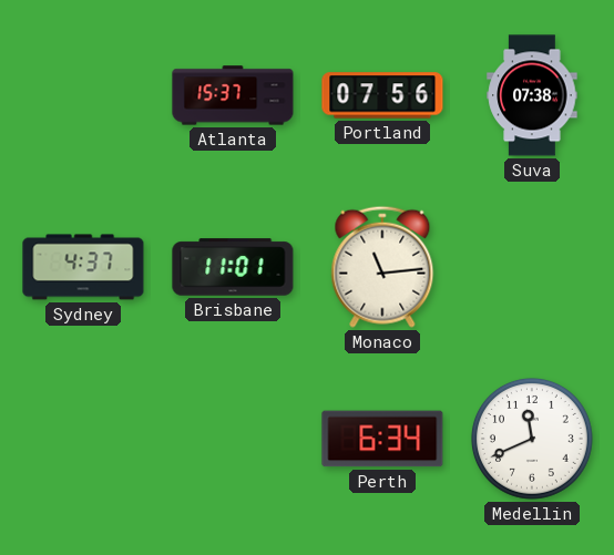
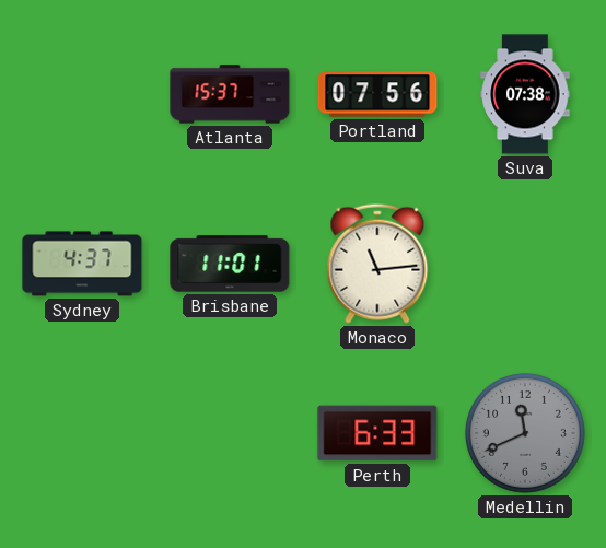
Perth: 6:34 -> 6:33
Medellin dial: white -> grey
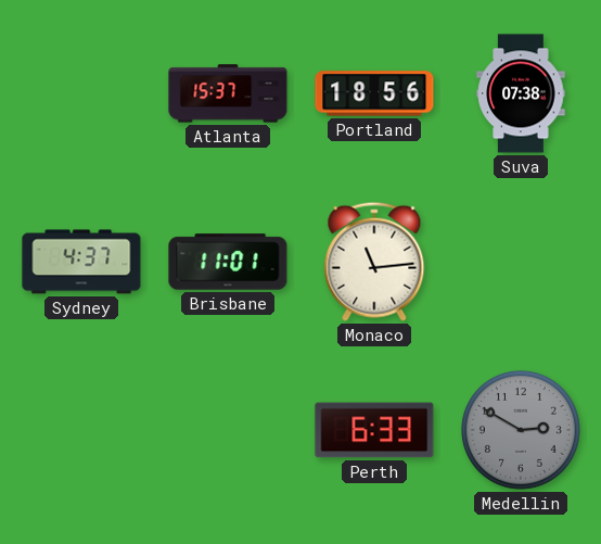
Portland: 07:56 -> 18:56
Medellin: 11:41 -> 2:50
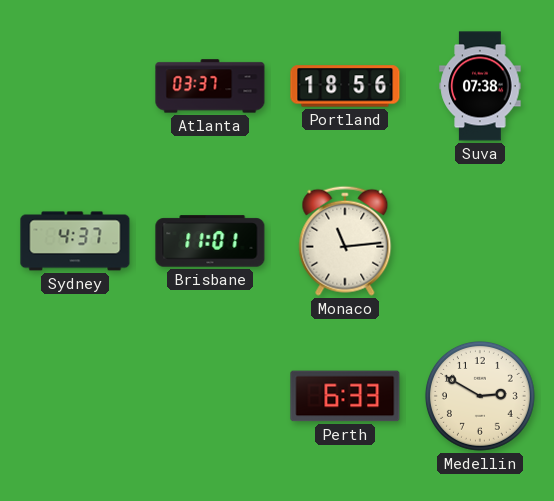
Atlanta: 15:37 -> 03:37
Medellin dial: grey -> cream
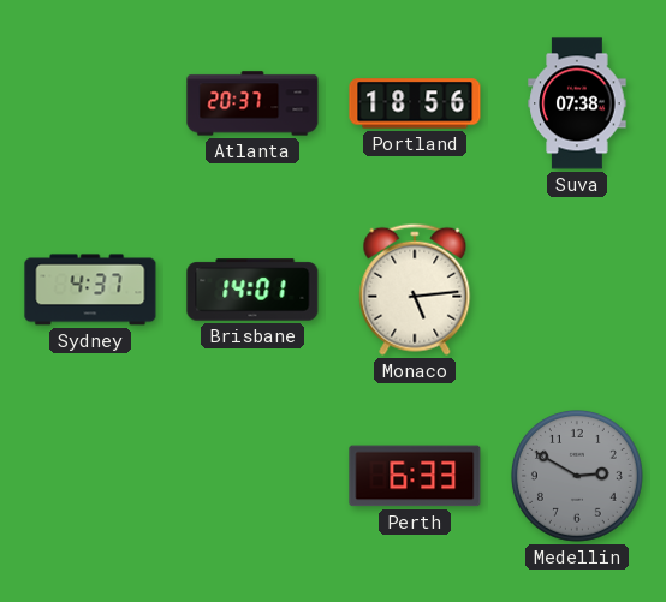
Atlanta: 03:37 -> 20:37
Brisbane: 11:01 -> 14:01
Monaco: 11:14 -> 5:14
Medellin dial: cream -> grey
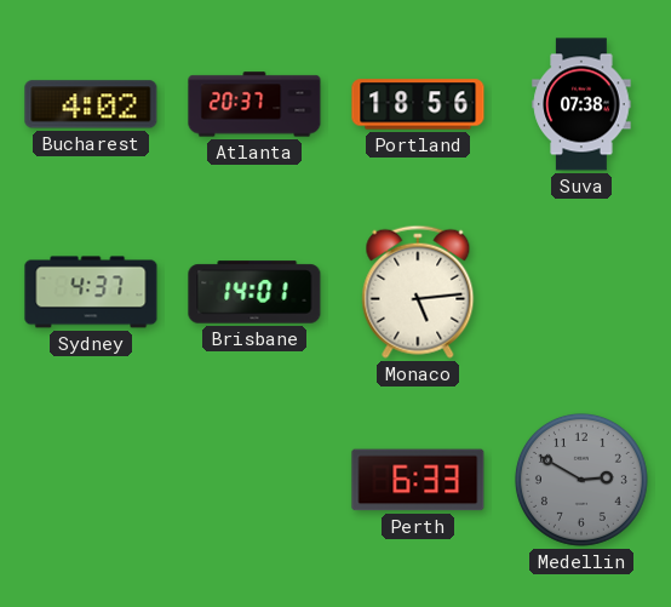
Bucharest: none -> 4:02
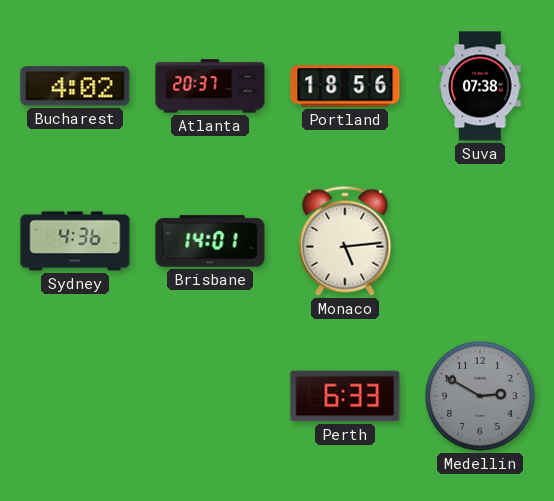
Sydney: 4:37 -> 4:36
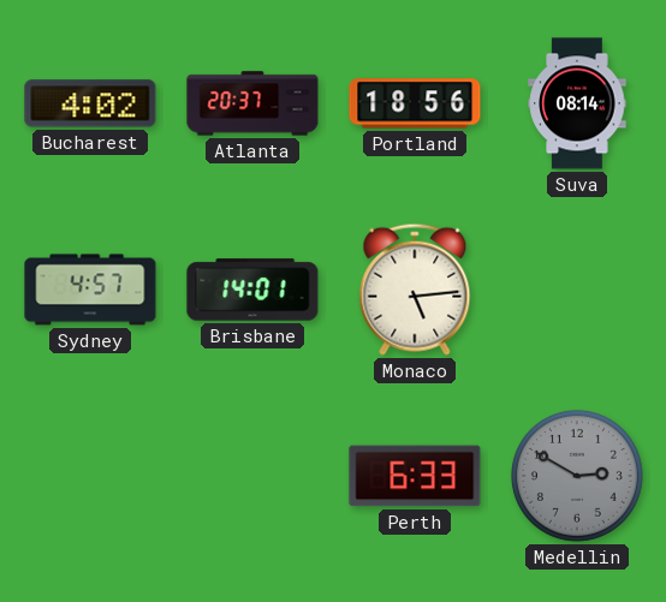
Suva: 07:38 -> 08:14
Sydney: 4:36 -> 4:57
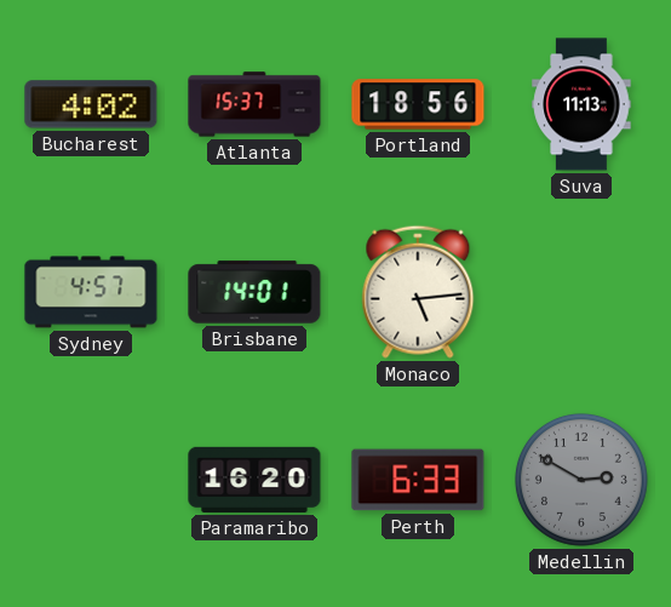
Atlanta: 20:37 -> 15:37
Suva: 08:14 -> 11:13
Paramaribo: none -> 16:20
